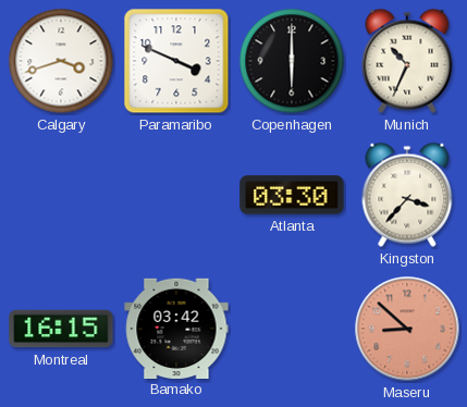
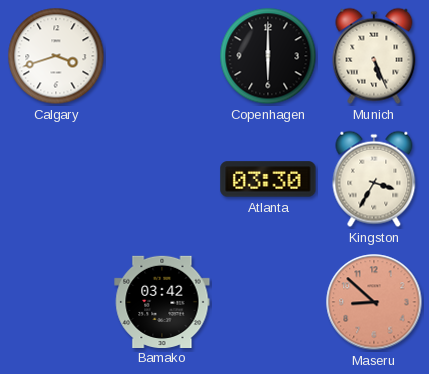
Paramaribo: 3:49 -> none
Munich: 10:34 -> 5:26
Kingston: 3:37 -> 3:35
Montreal: 16:15 -> none
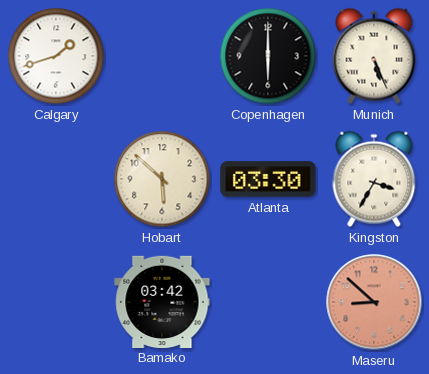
Calgary: 3:42 -> 1:42
Hobart: none -> 5:52
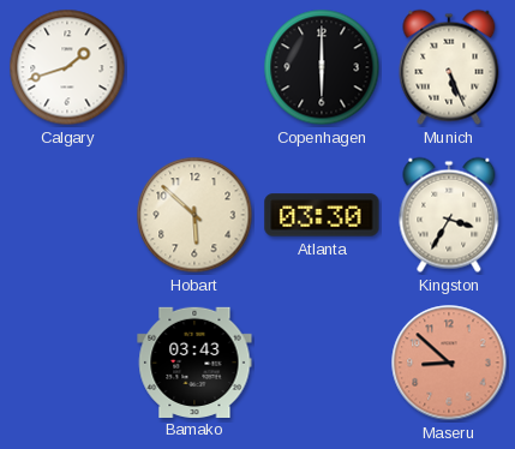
Bamako: 03:42 -> 03:43
